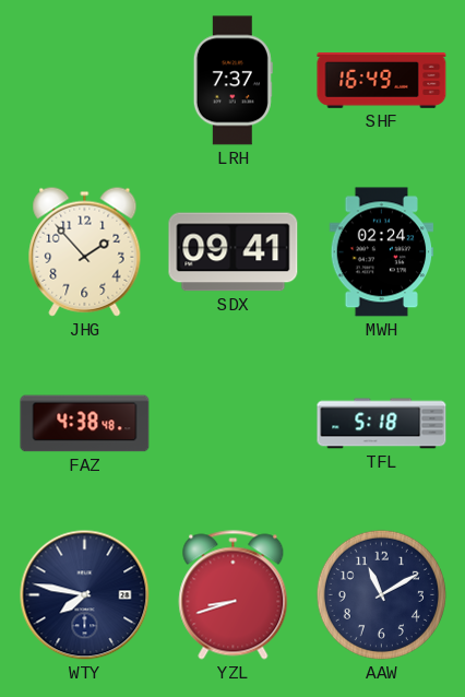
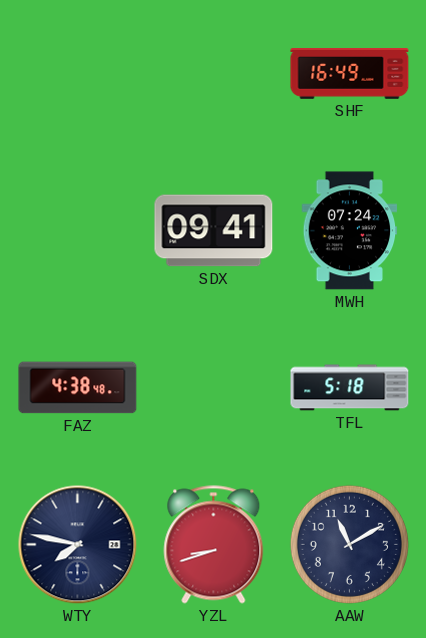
LRH: 7:37 -> none
JHG: 1:53 -> none
MWH: 02:24 -> 07:24
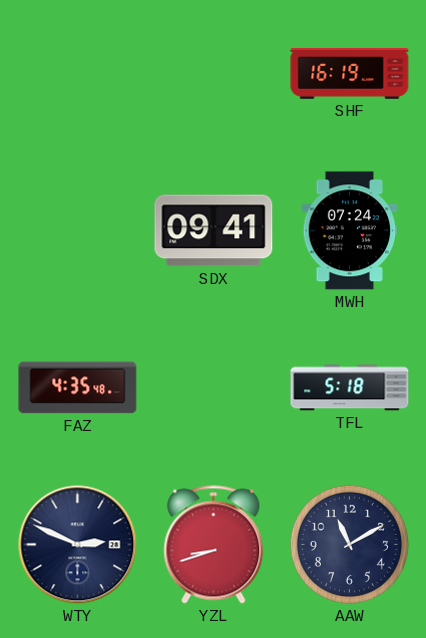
SHF: 16:49 -> 16:19
FAZ: 4:38 -> 4:35
WTY: 7:47 -> 2:49
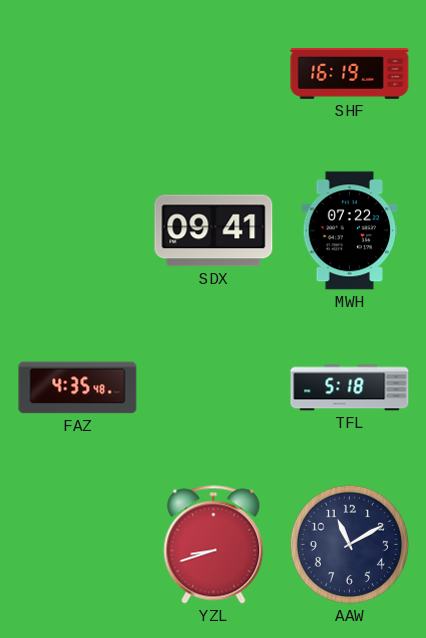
MWH: 07:24 -> 07:22
WTY: 2:49 -> none
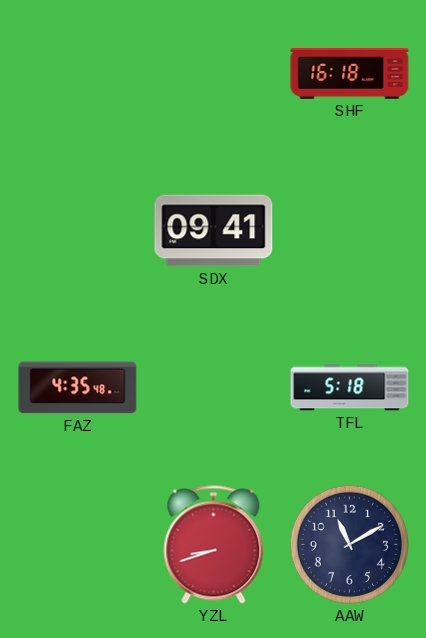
SHF: 16:19 -> 16:18
MWH: 07:22 -> none
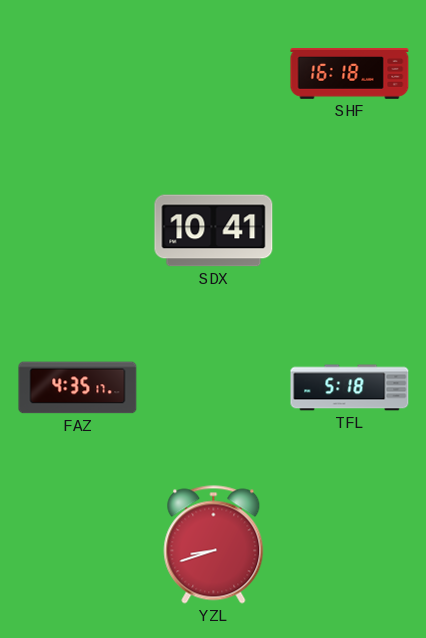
SDX: 09:41 -> 10:41
FAZ: 4:35:48 -> 4:35:17
AAW: 11:10 -> none
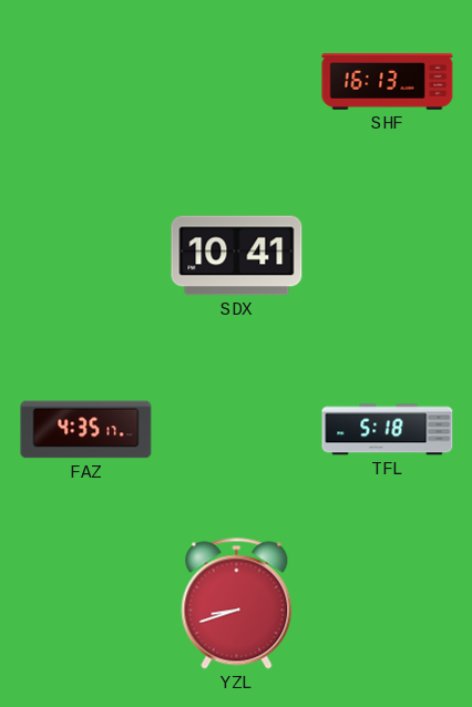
SHF: 16:18 -> 16:13
